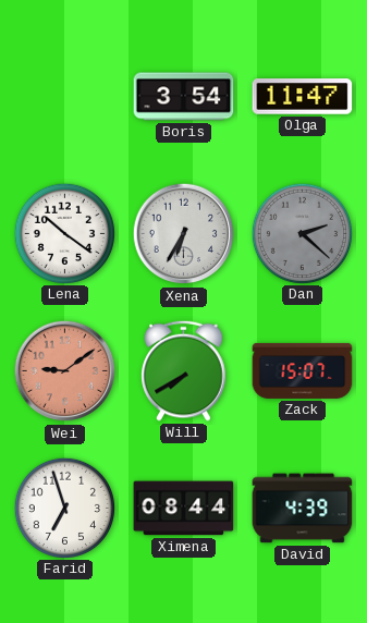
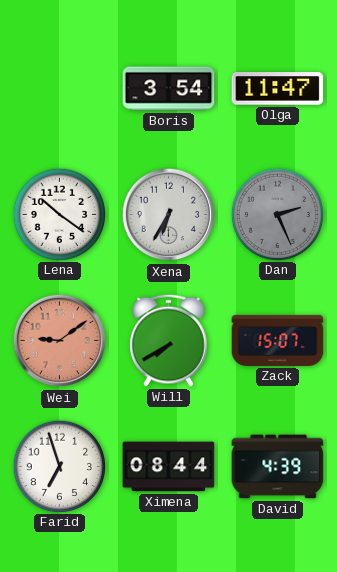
Dan: 2:22 -> 2:26
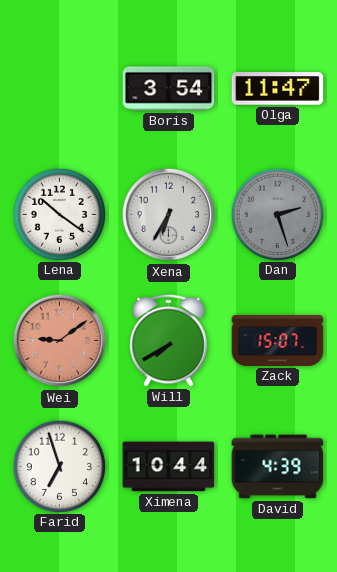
Dan: 2:26 -> 2:27
Ximena: 08:44 -> 10:44
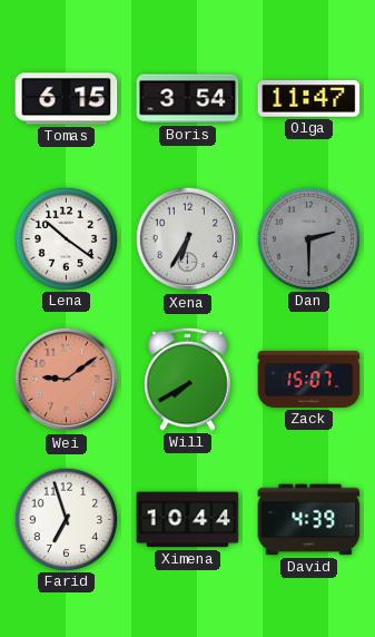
Tomas: none -> 6:15
Dan: 2:27 -> 2:30
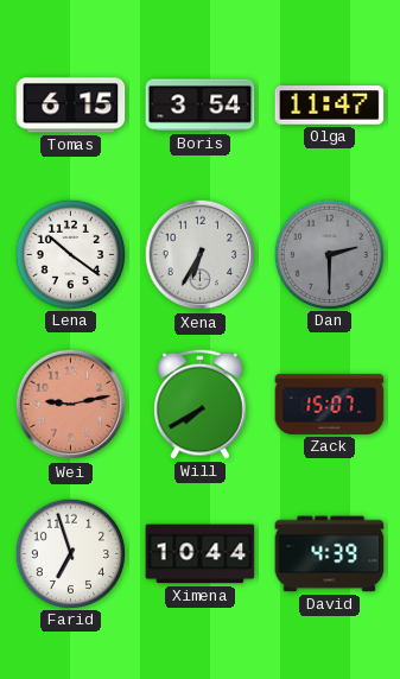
Wei: 9:09 -> 9:13
